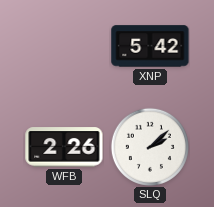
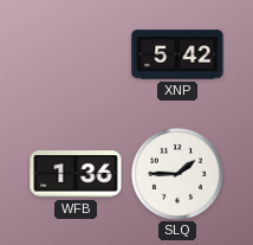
WFB: 2:26 -> 1:36
SLQ: 2:08 -> 1:45
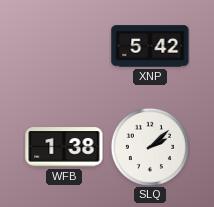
WFB: 1:36 -> 1:38
SLQ: 1:45 -> 2:08
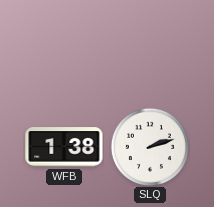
XNP: 5:42 -> none
SLQ: 2:08 -> 2:12
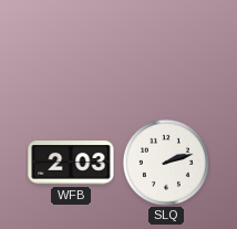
WFB: 1:38 -> 2:03
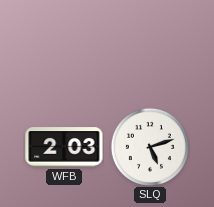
SLQ: 2:12 -> 5:12
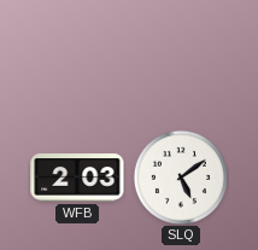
SLQ: 5:12 -> 5:09
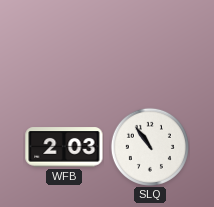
SLQ: 5:09 -> 10:54
